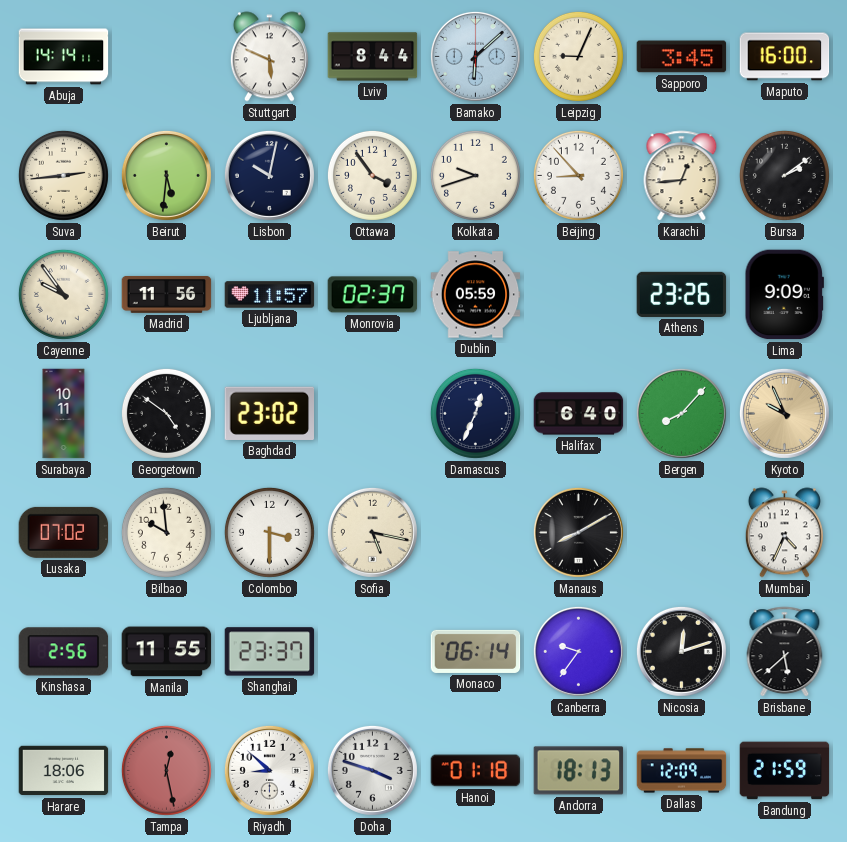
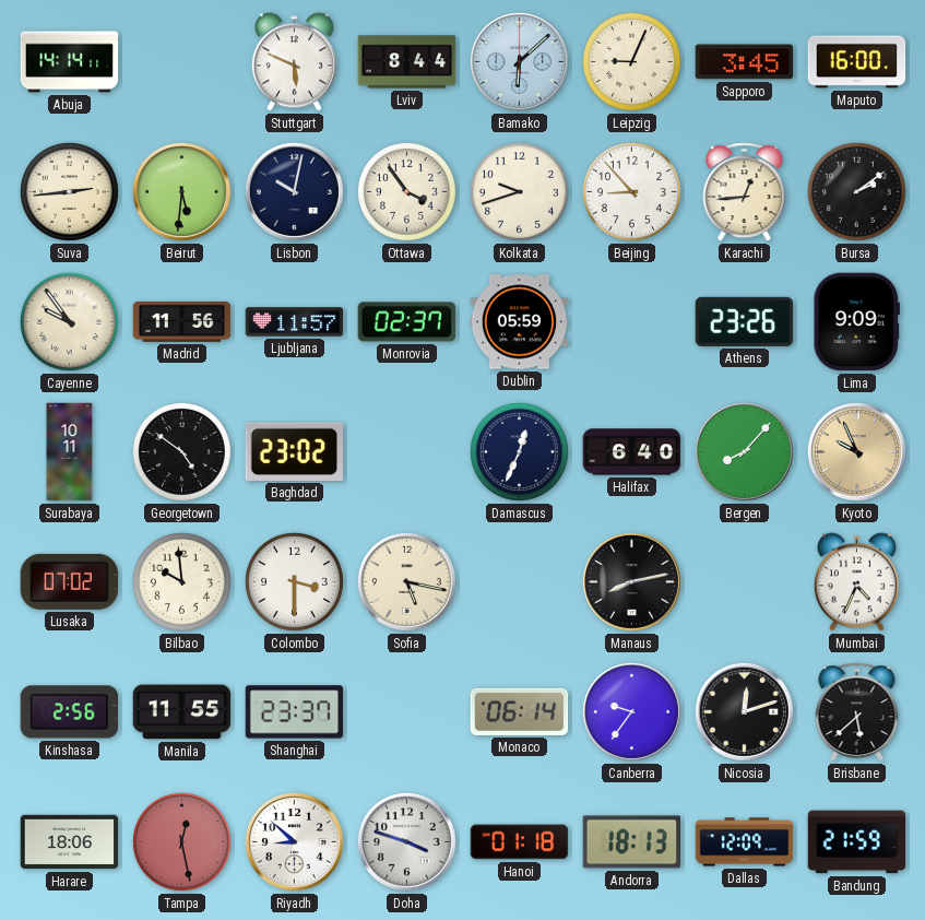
Manaus: 8:10 -> 8:13
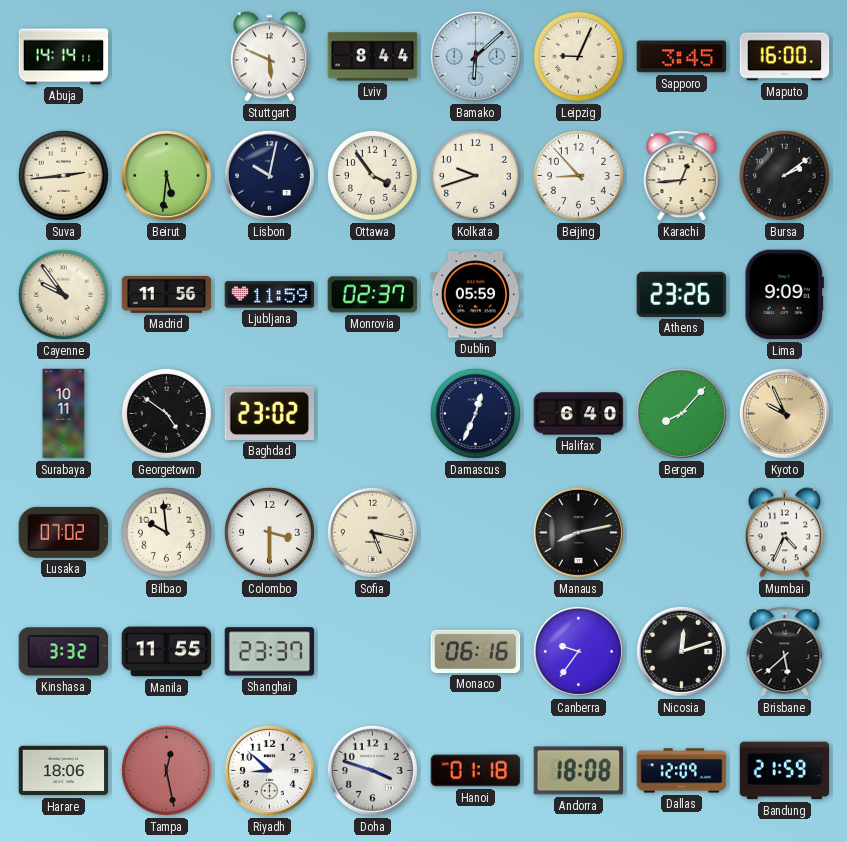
Ljubljana: 11:57 -> 11:59
Kinshasa: 2:56 -> 3:32
Monaco: 06:14 -> 06:16
Andorra: 18:13 -> 18:08
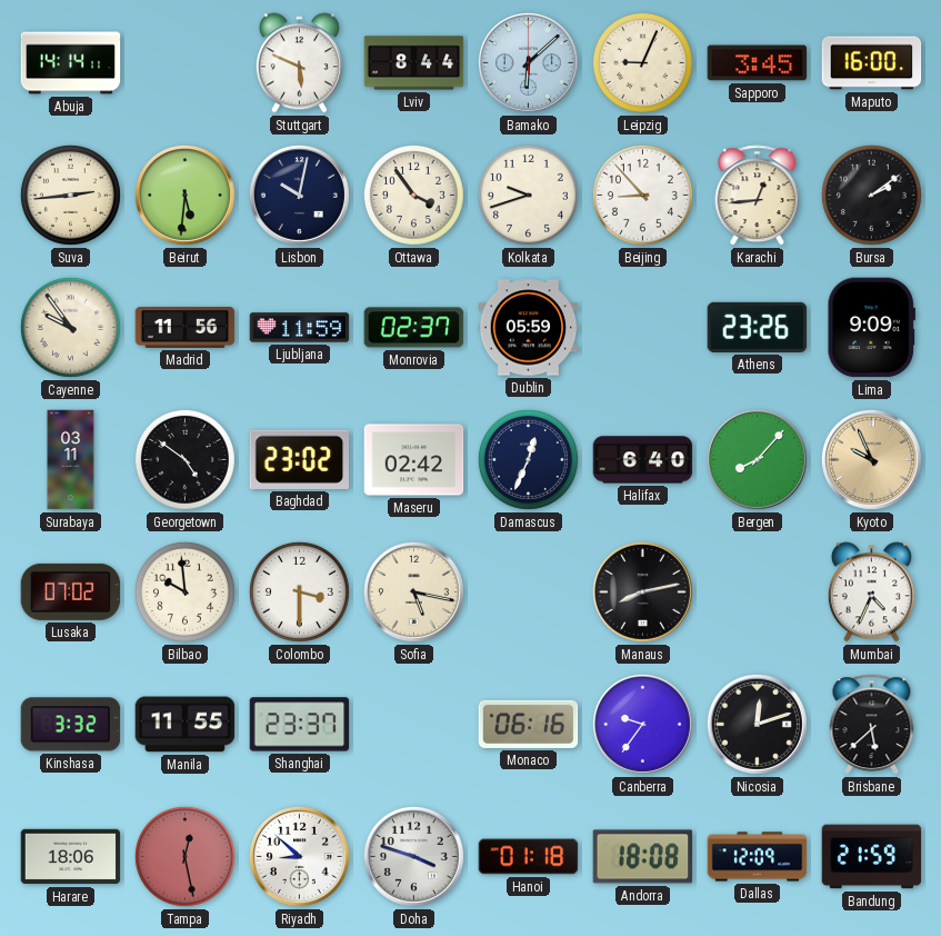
Surabaya: 10:11 -> 03:11
Maseru: none -> 02:42
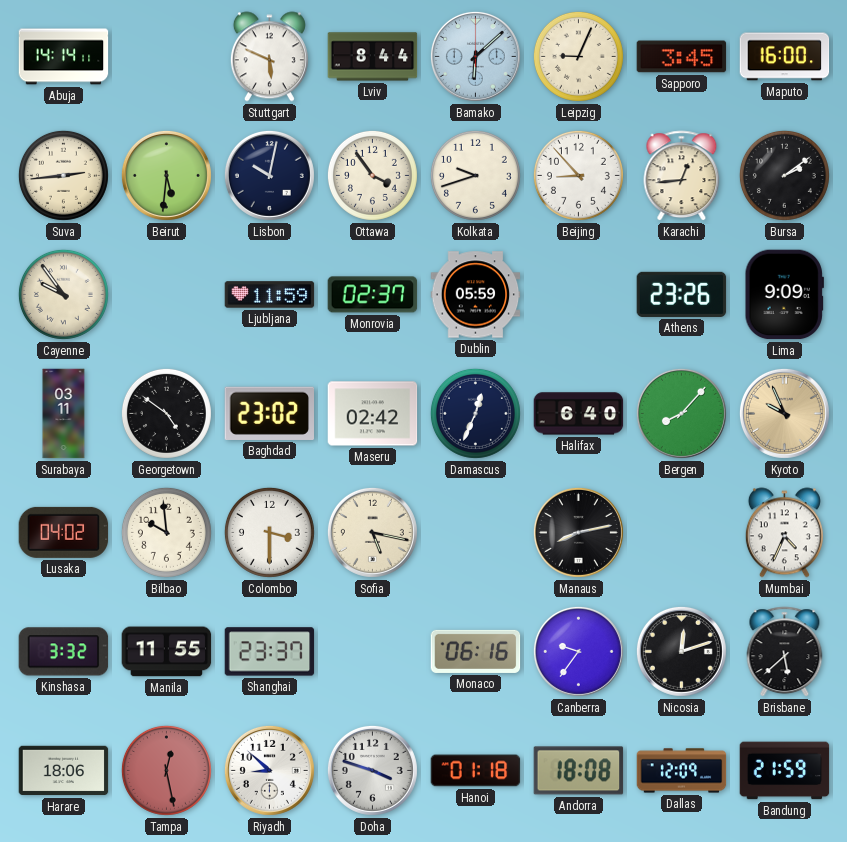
Madrid: 11:56 -> none
Lusaka: 07:02 -> 04:02
